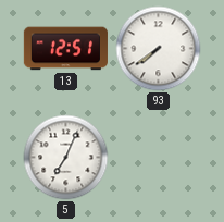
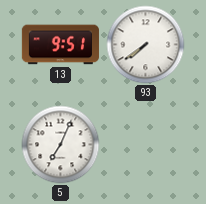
13: 12:51 -> 9:51
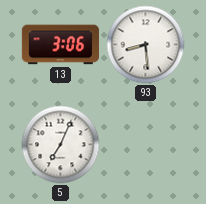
13: 9:51 -> 3:06
93: 7:39 -> 8:29
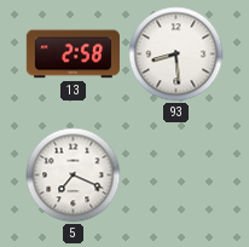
13: 3:06 -> 2:58
5: 7:04 -> 7:19
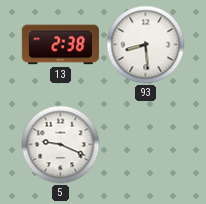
13: 2:58 -> 2:38
5: 7:19 -> 9:19
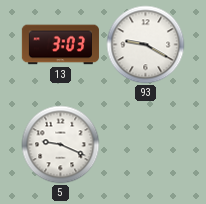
13: 2:38 -> 3:03
93: 8:29 -> 9:20
